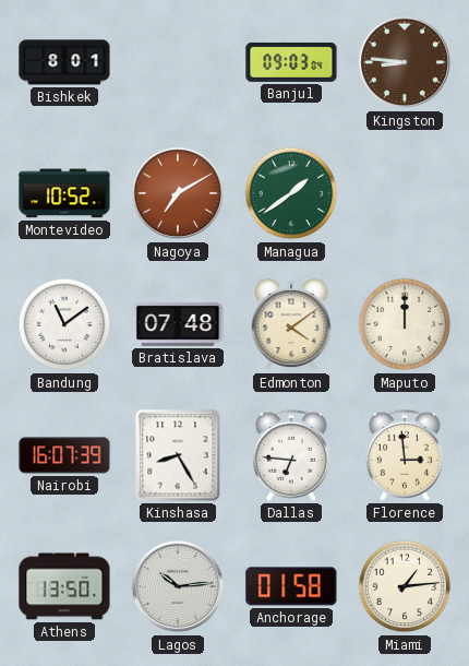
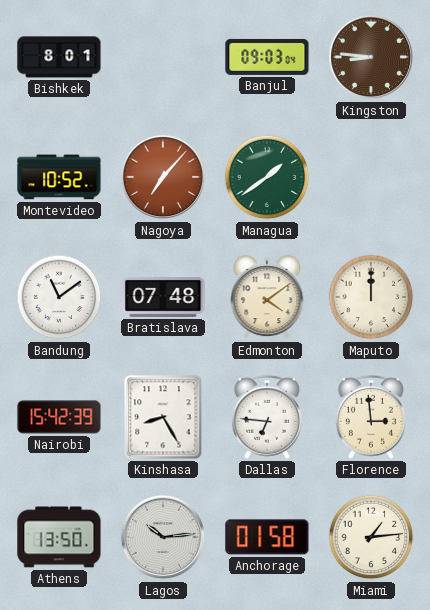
Nagoya: 7:10 -> 7:07
Nairobi: 16:07 -> 15:42
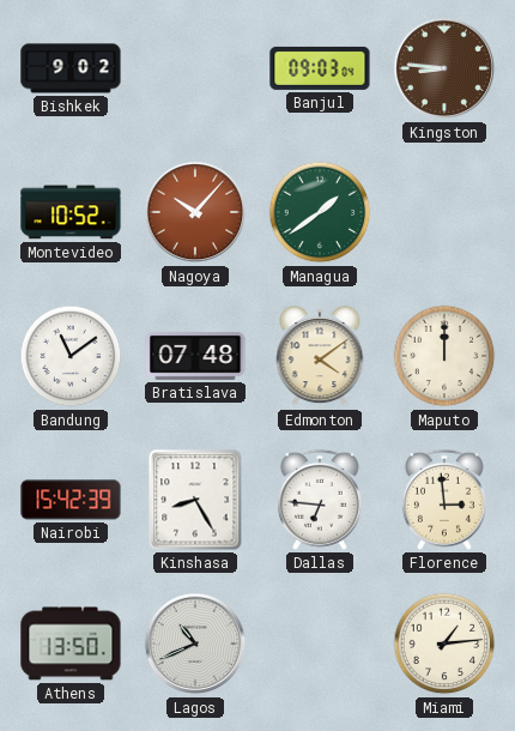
Bishkek: 8:01 -> 9:02
Nagoya: 7:07 -> 10:07
Lagos: 10:14 -> 10:41
Anchorage: 01:58 -> none
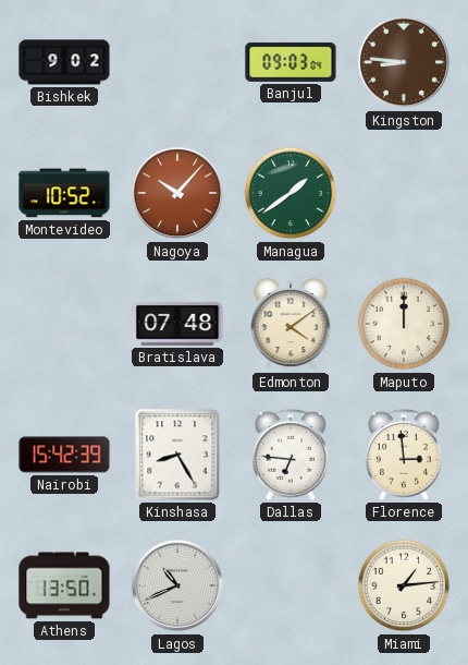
Bandung: 11:09 -> none
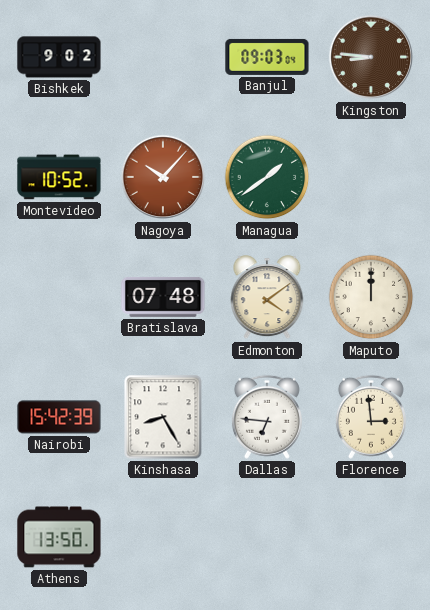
Lagos: 10:41 -> none
Miami: 1:14 -> none
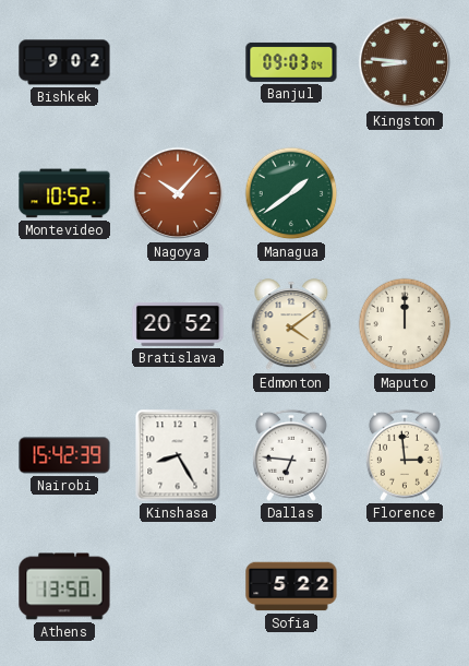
Bratislava: 07:48 -> 20:52
Sofia: none -> 5:22
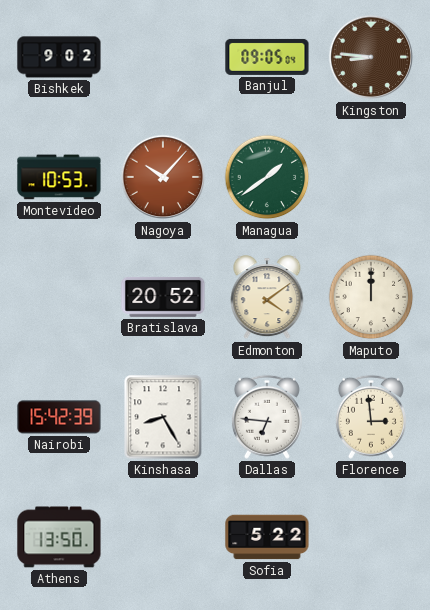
Banjul: 09:03 -> 09:05
Montevideo: 10:52 -> 10:53
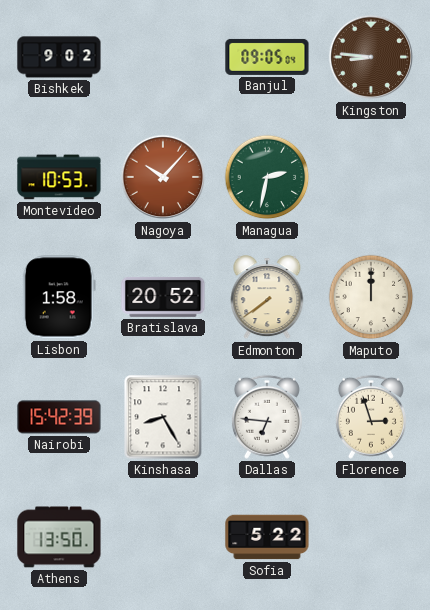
Managua: 1:39 -> 2:32
Lisbon: none -> 1:58
Edmonton: 4:09 -> 7:39
Florence: 2:59 -> 2:57
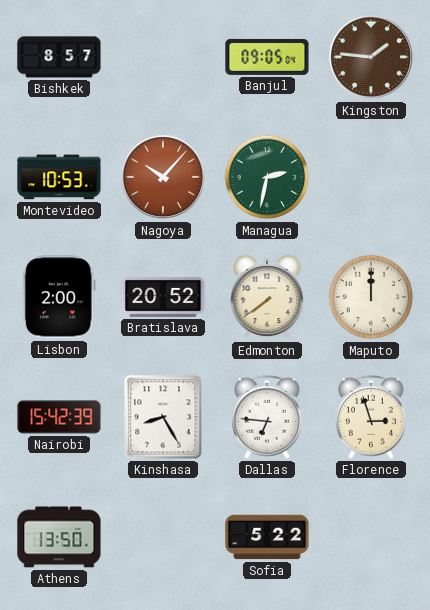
Bishkek: 9:02 -> 8:57
Kingston: 8:46 -> 1:46
Lisbon: 1:58 -> 2:00
